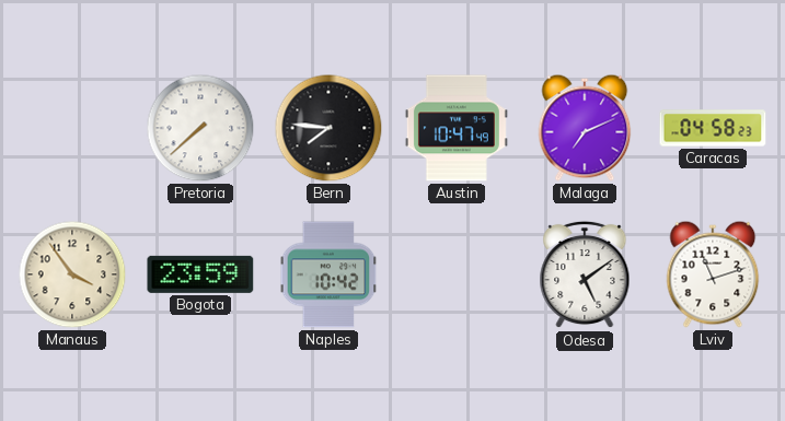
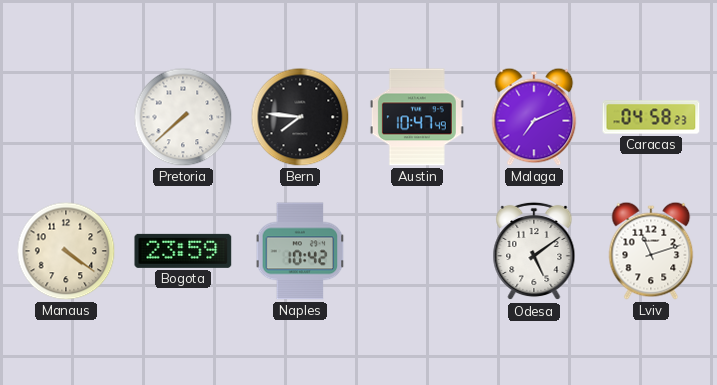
Manaus: 3:54 -> 4:21
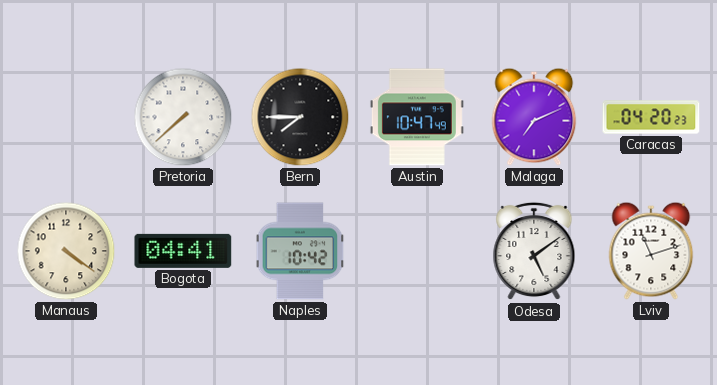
Bern: 7:46 -> 7:45
Caracas: 04:58 -> 04:20
Bogota: 23:59 -> 04:41
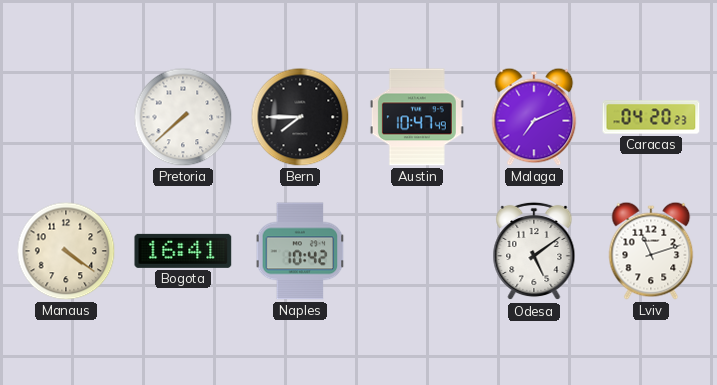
Bogota: 04:41 -> 16:41
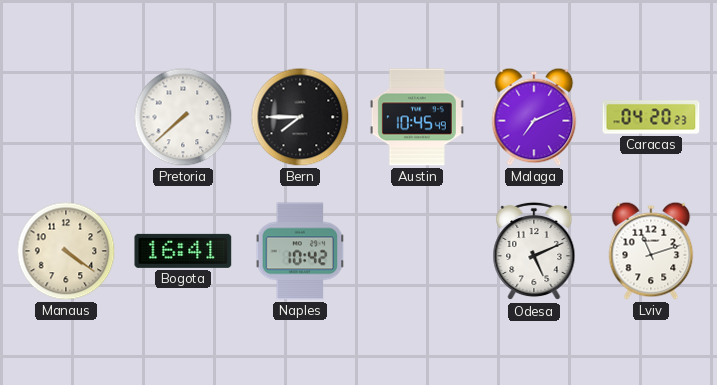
Austin: 10:47 -> 10:45
Odesa: 5:09 -> 5:11
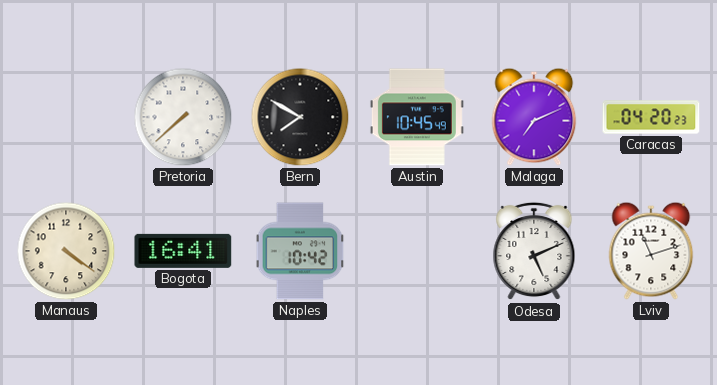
Bern: 7:45 -> 7:50
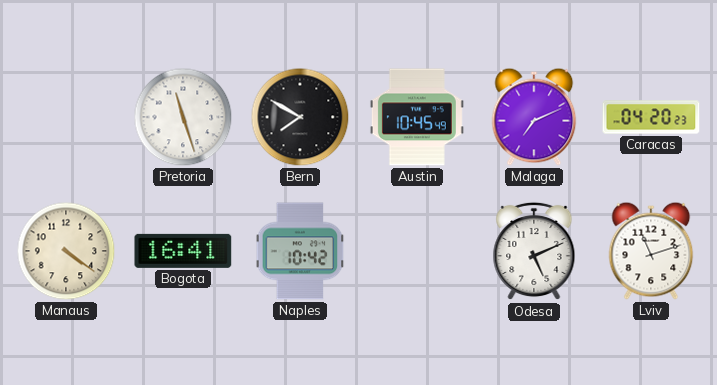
Pretoria: 7:38 -> 11:27
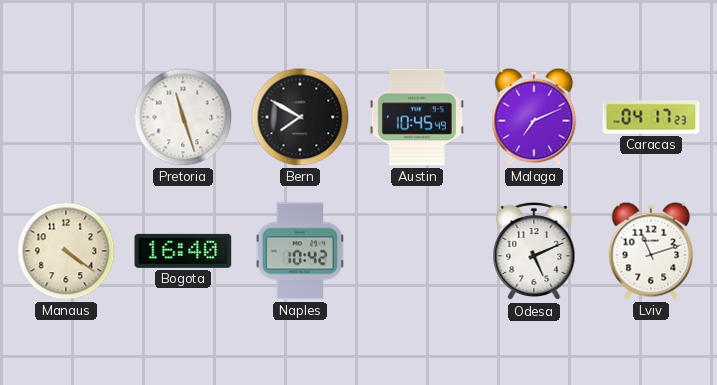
Caracas: 04:20 -> 04:17
Bogota: 16:41 -> 16:40
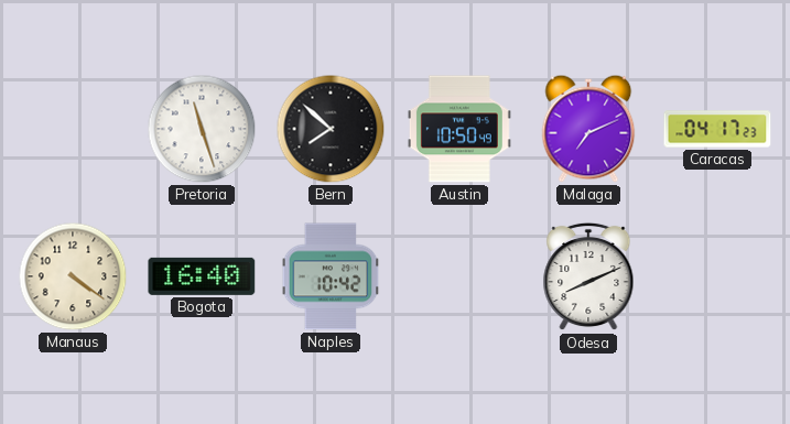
Bern: 7:50 -> 7:52
Austin: 10:45 -> 10:50
Odesa: 5:11 -> 8:11
Lviv: 11:12 -> none
